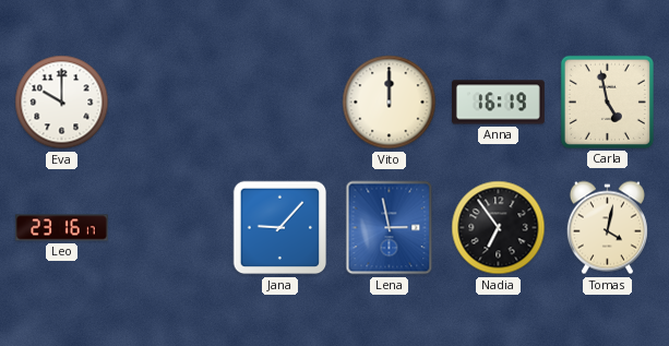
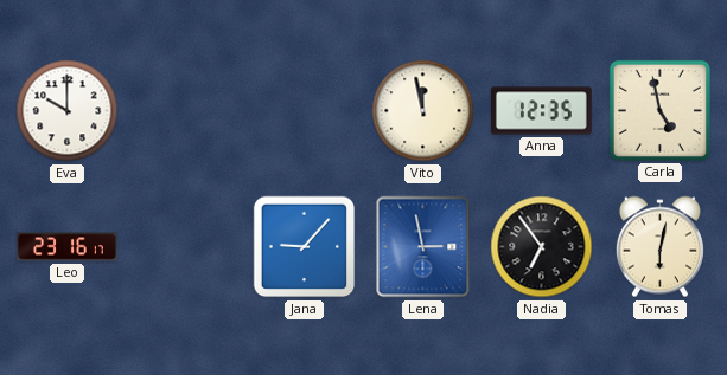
Vito: 12:00 -> 11:58
Anna: 16:19 -> 12:35
Tomas: 4:02 -> 6:02
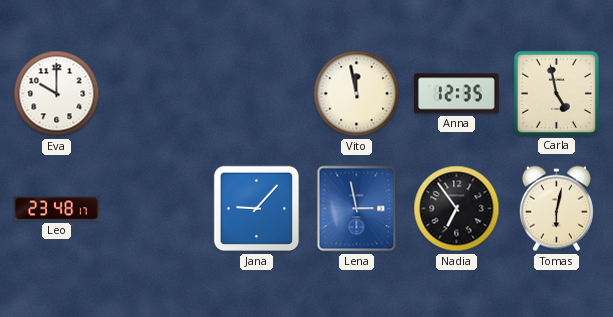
Leo: 23:16 -> 23:48
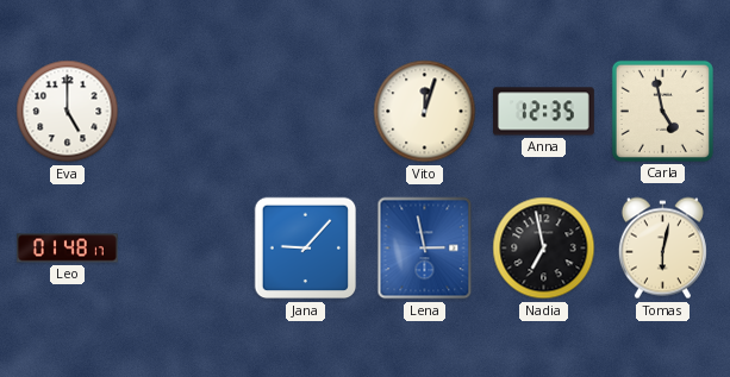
Eva: 10:00 -> 5:00
Vito: 11:58 -> 12:03
Leo: 23:48 -> 01:48
Nadia: 6:54 -> 6:58
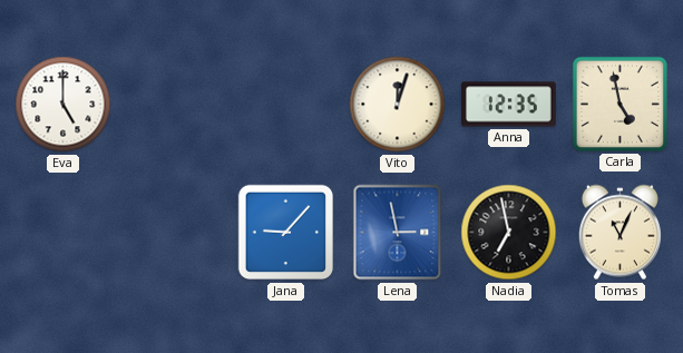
Leo: 01:48 -> none
Tomas: 6:02 -> 11:04
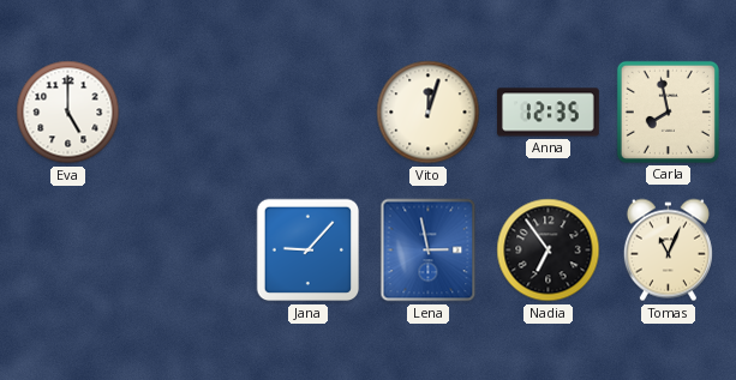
Carla: 4:58 -> 7:58
Nadia: 6:58 -> 6:54
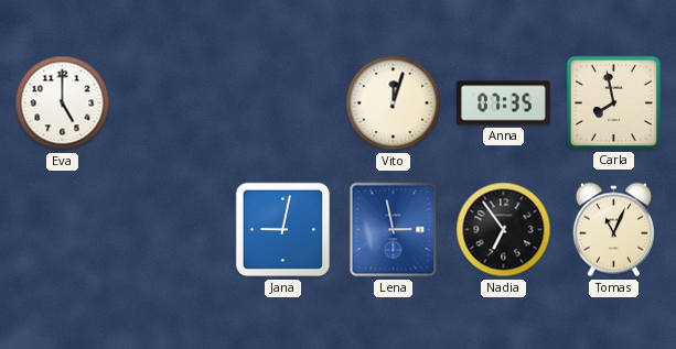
Anna: 12:35 -> 07:35
Jana: 9:07 -> 9:02
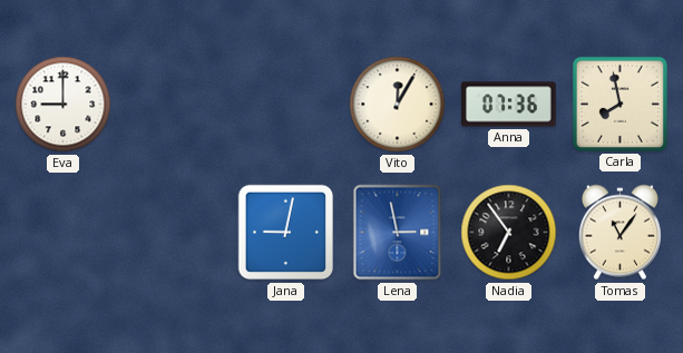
Eva: 5:00 -> 9:00
Vito: 12:03 -> 12:05
Anna: 07:35 -> 07:36
Tomas: 11:04 -> 11:06
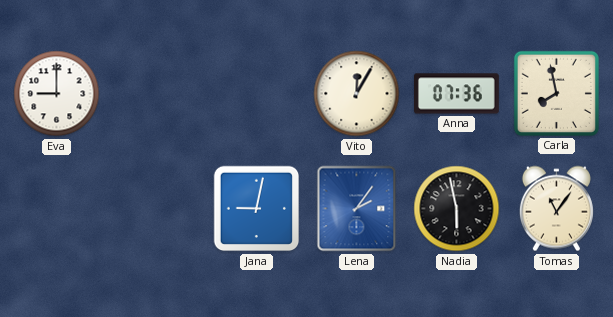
Lena: 2:58 -> 2:06
Nadia: 6:54 -> 5:58
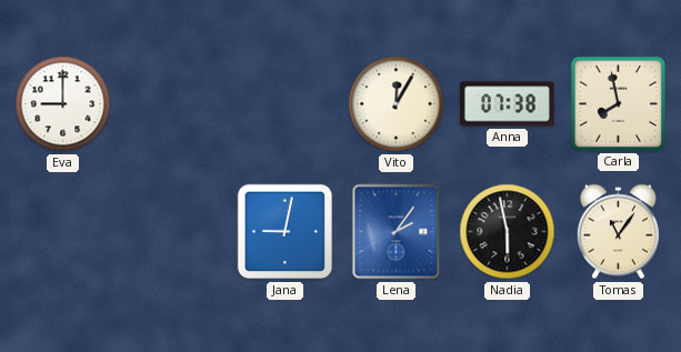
Anna: 07:36 -> 07:38
